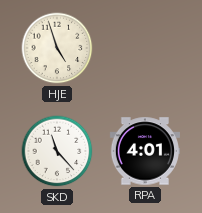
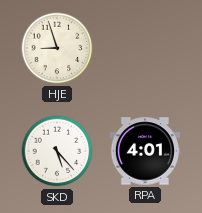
HJE: 4:57 -> 8:57
SKD: 11:23 -> 5:23
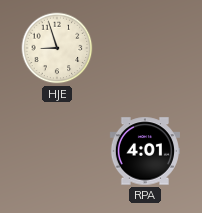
SKD: 5:23 -> none
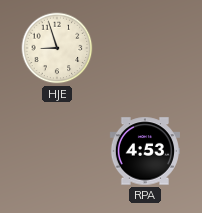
RPA: 4:01 -> 4:53
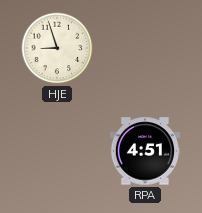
RPA: 4:53 -> 4:51
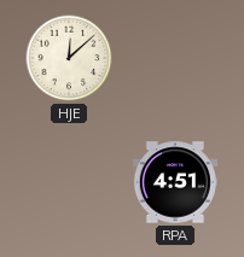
HJE: 8:57 -> 12:08
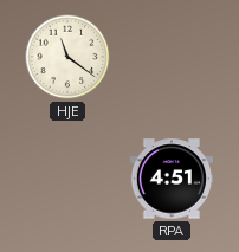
HJE: 12:08 -> 11:21
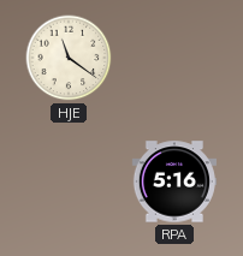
RPA: 4:51 -> 5:16
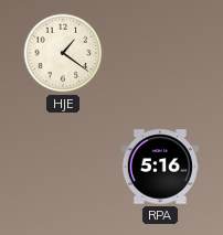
HJE: 11:21 -> 1:21
